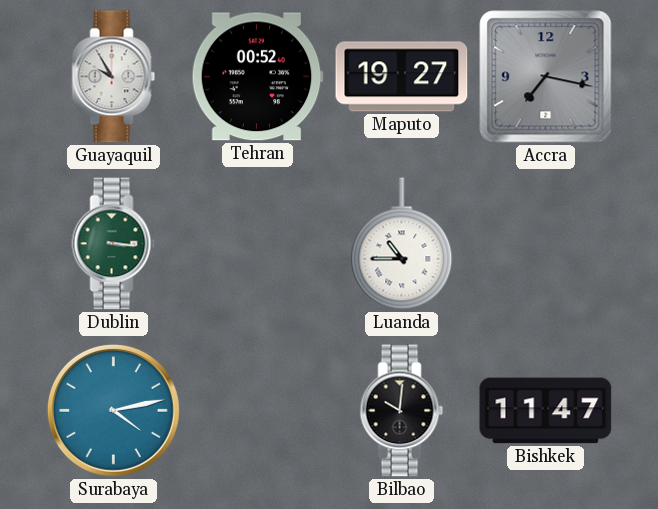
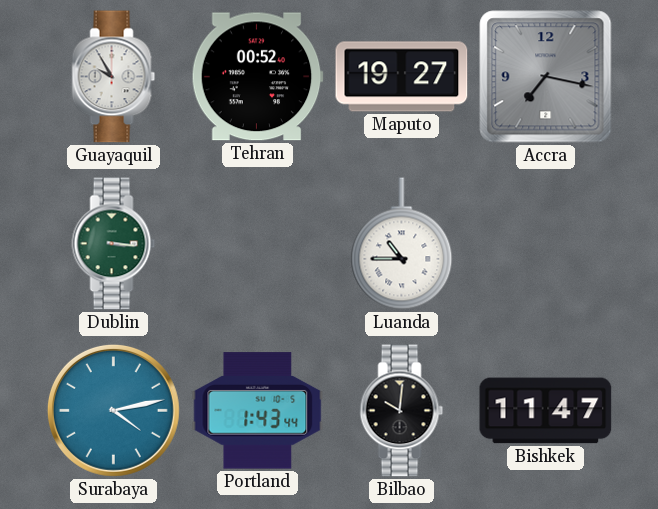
Portland: none -> 1:43
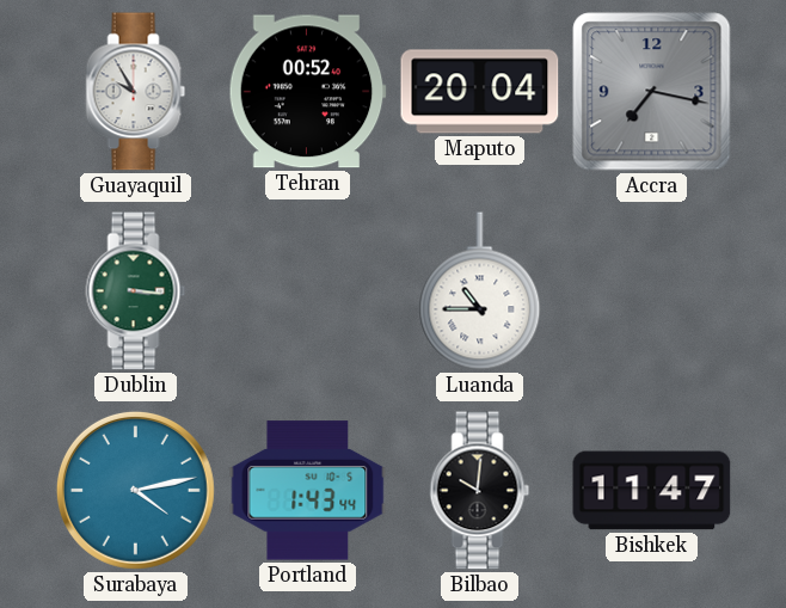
Maputo: 19:27 -> 20:04
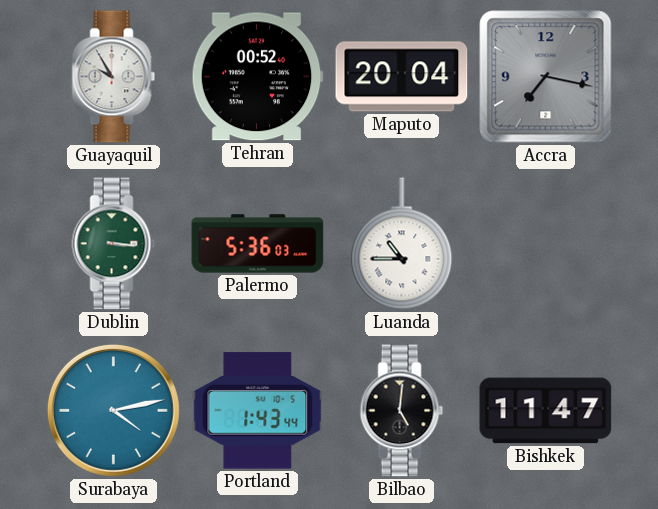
Palermo: none -> 5:36
Bilbao: 10:01 -> 5:01
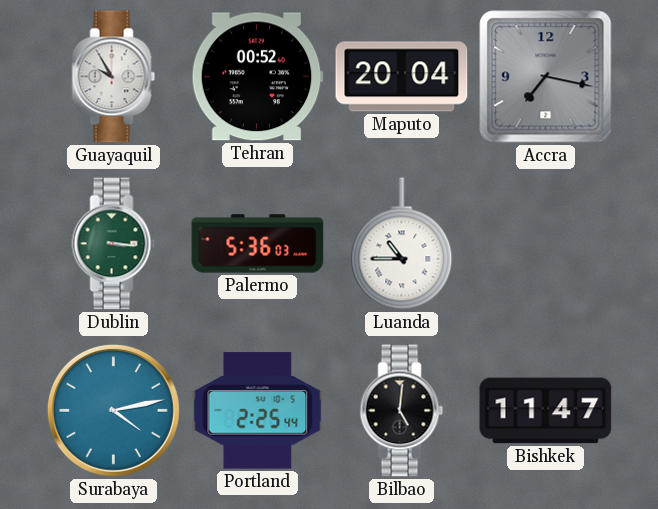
Portland: 1:43 -> 2:25
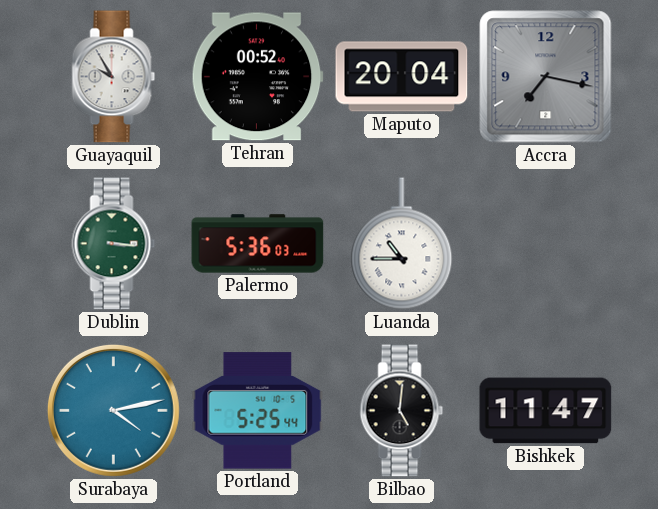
Portland: 2:25 -> 5:25
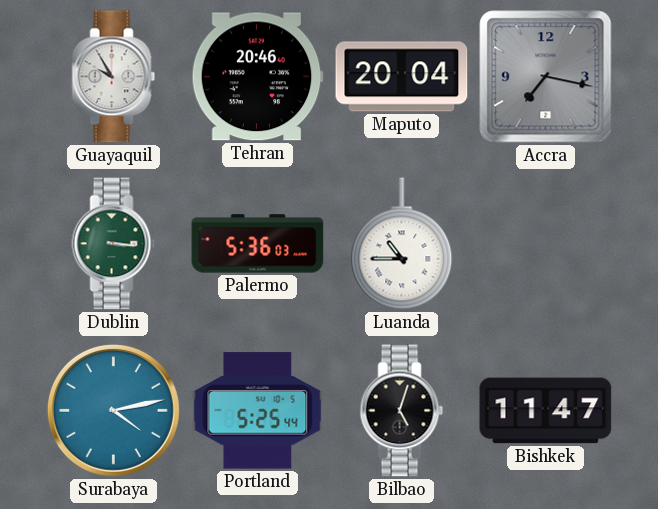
Tehran: 00:52 -> 20:46
Bilbao: 5:01 -> 5:03
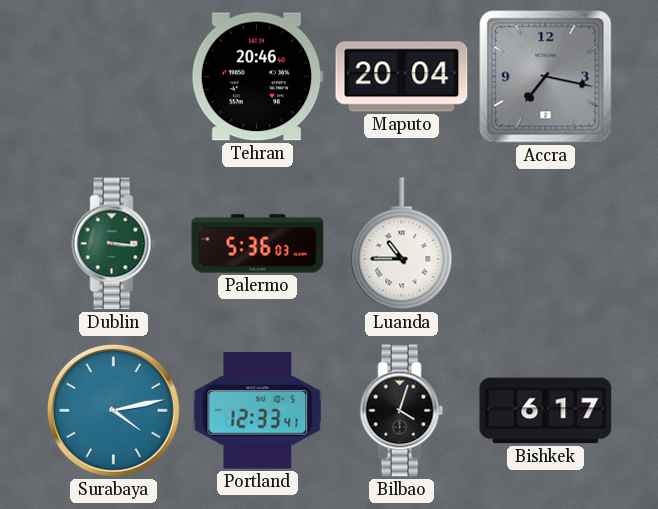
Guayaquil: 9:55 -> none
Portland: 5:25 -> 12:33
Bilbao: 5:03 -> 4:03
Bishkek: 11:47 -> 6:17
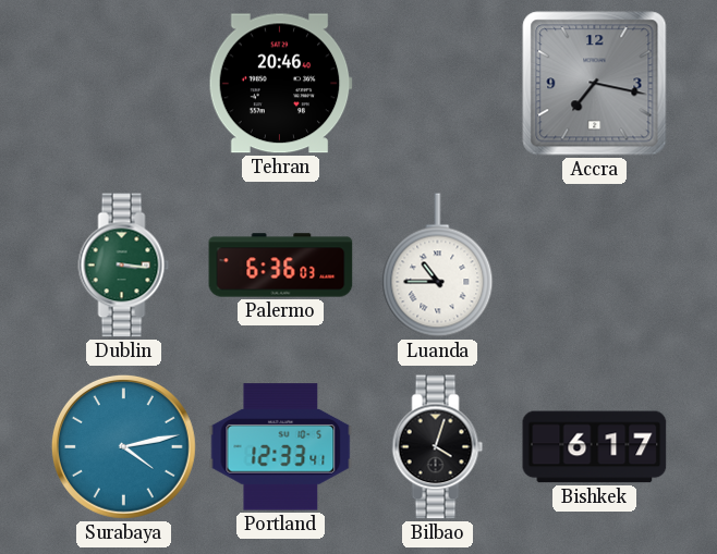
Maputo: 20:04 -> none
Palermo: 5:36 -> 6:36
